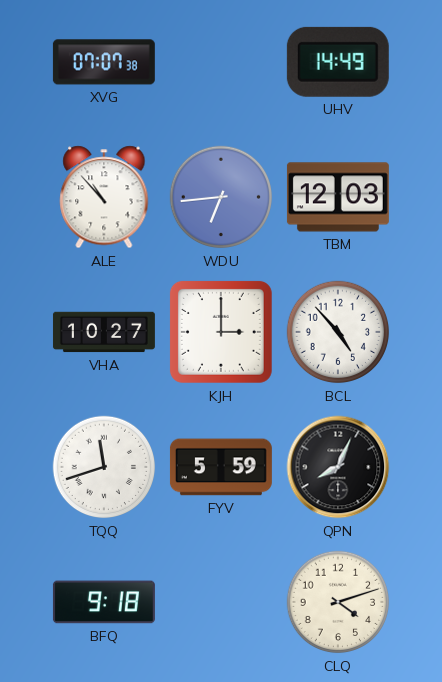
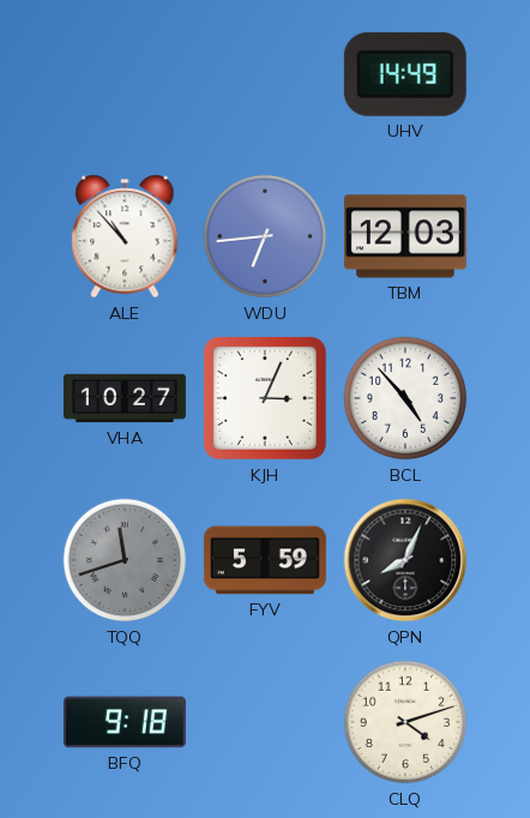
XVG: 07:07 -> none
KJH: 3:00 -> 3:04
TQQ dial: white -> grey
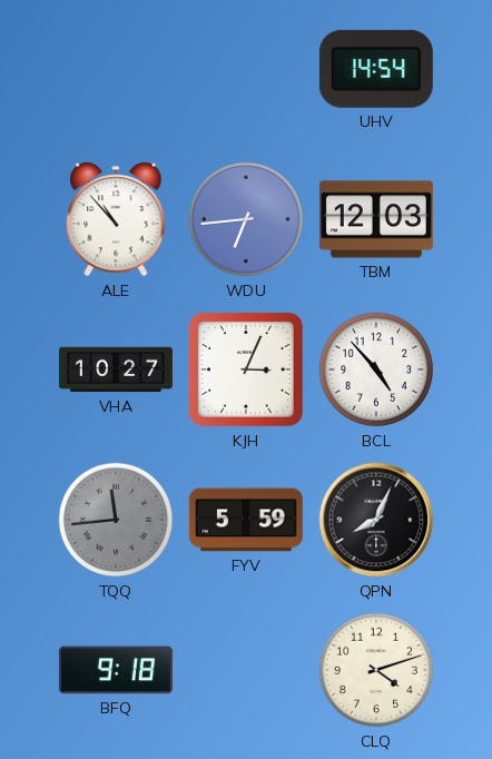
UHV: 14:49 -> 14:54
TQQ: 11:42 -> 11:44
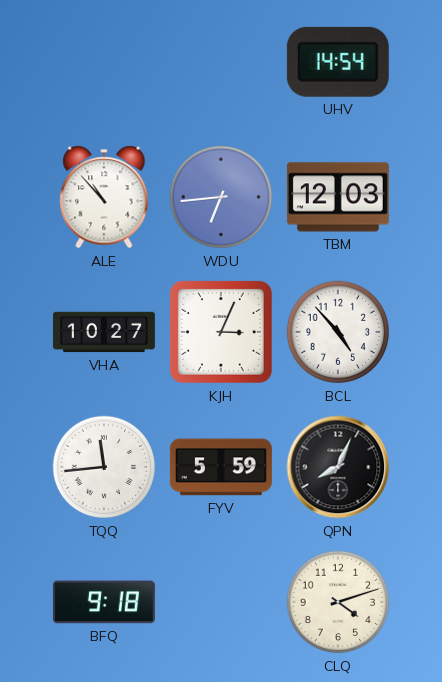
TQQ dial: grey -> white
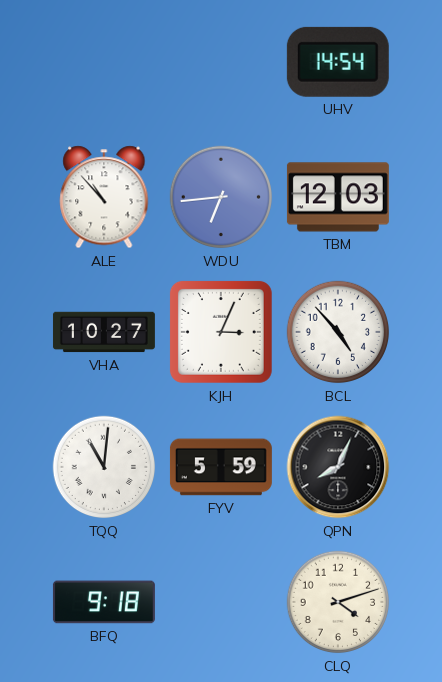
TQQ: 11:44 -> 11:01
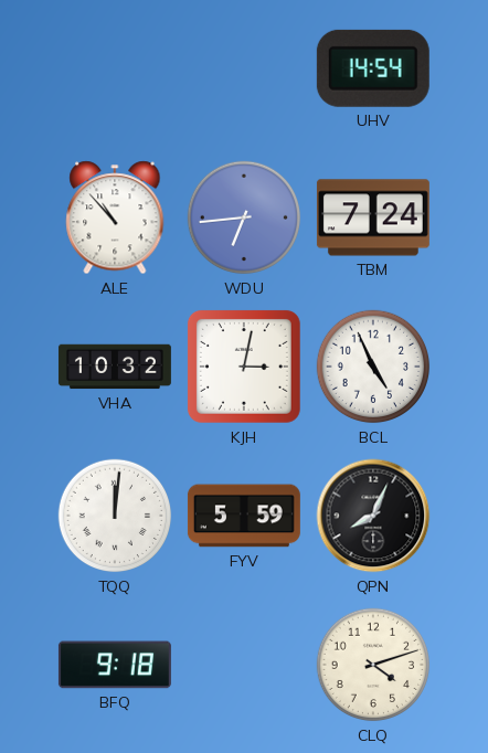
TBM: 12:03 -> 7:24
VHA: 10:27 -> 10:32
KJH: 3:04 -> 3:02
BCL: 4:53 -> 4:56
TQQ: 11:01 -> 12:01
